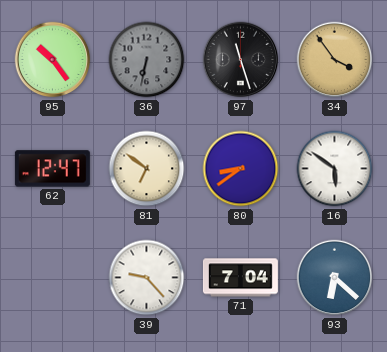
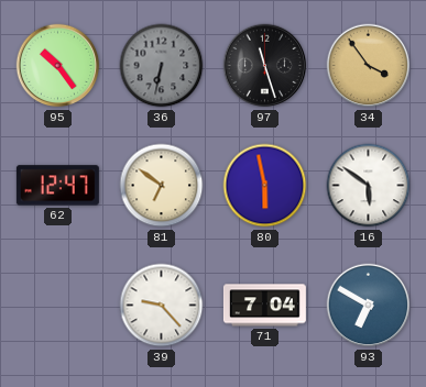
80: 8:39 -> 5:58
93: 6:22 -> 6:50
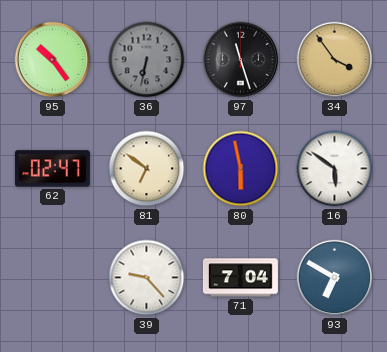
62: 12:47 -> 02:47
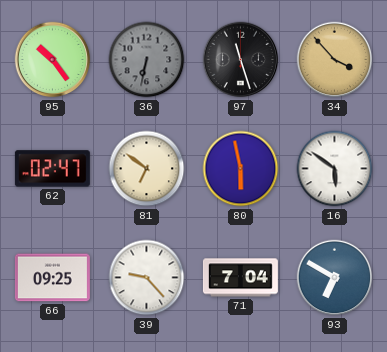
34: 3:54 -> 3:53
66: none -> 09:25
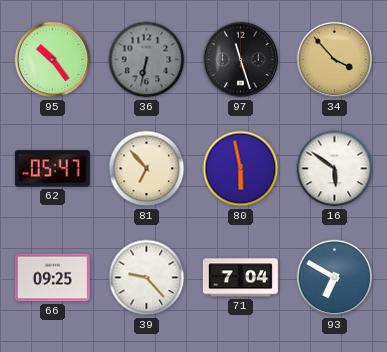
62: 02:47 -> 05:47
81: 6:51 -> 6:53
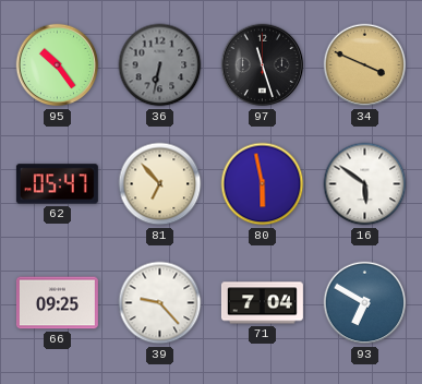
34: 3:53 -> 3:49
